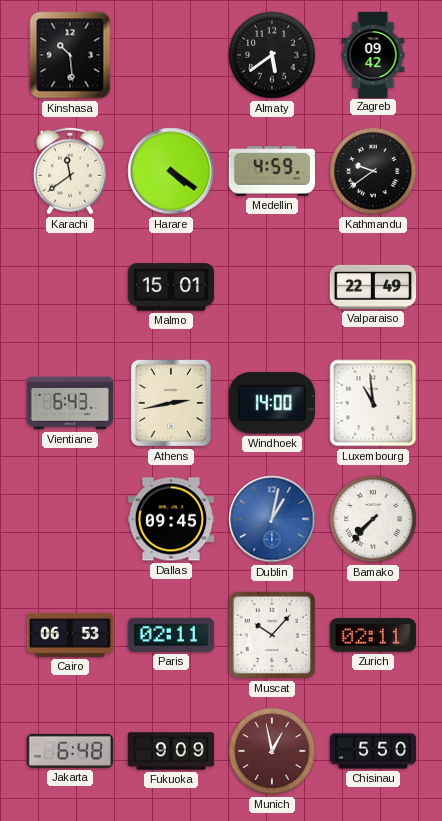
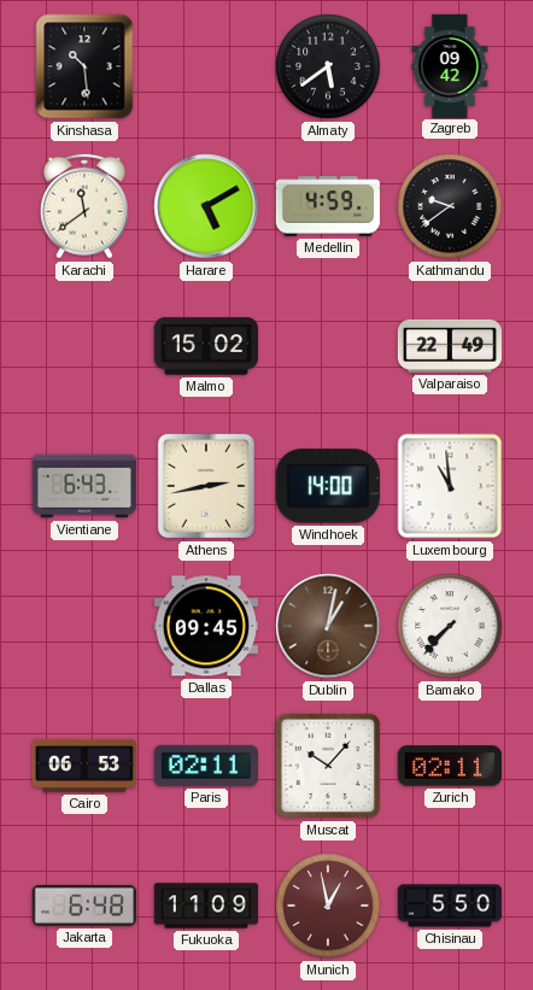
Harare: 4:21 -> 5:10
Malmo: 15:01 -> 15:02
Dublin dial: blue -> brown
Fukuoka: 9:09 -> 11:09
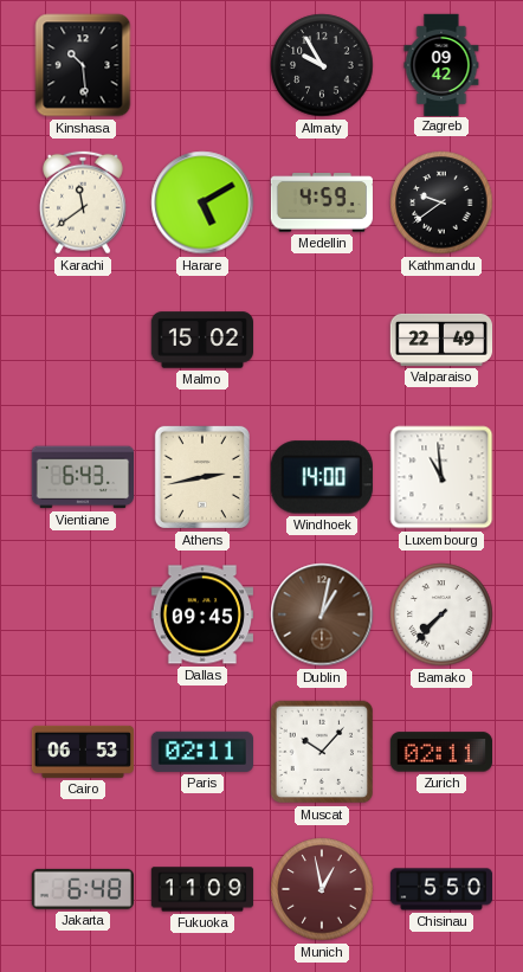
Almaty: 5:39 -> 9:55
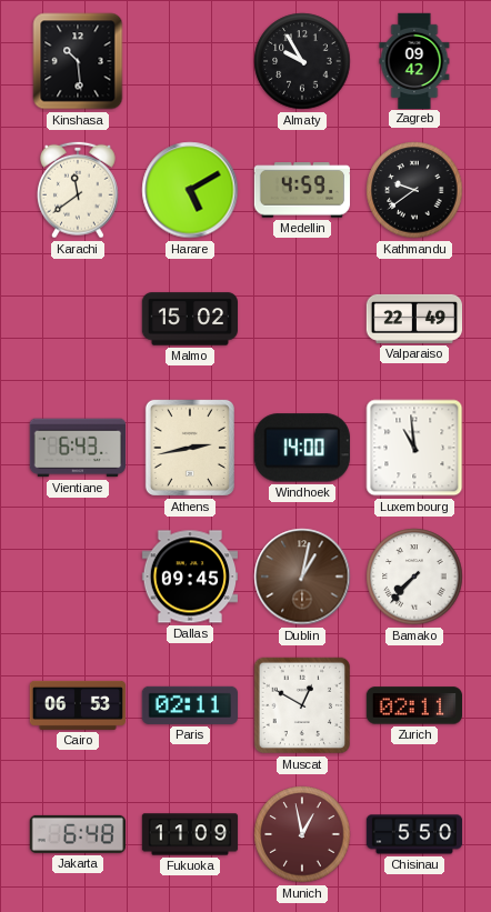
Muscat: 10:07 -> 12:50
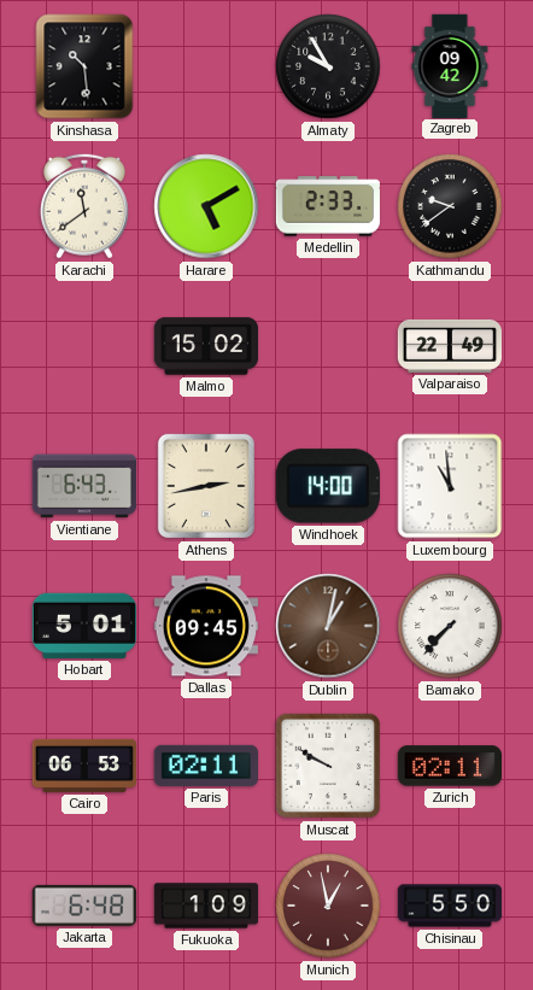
Medellin: 4:59 -> 2:33
Hobart: none -> 5:01
Muscat: 12:50 -> 9:50
Fukuoka: 11:09 -> 1:09
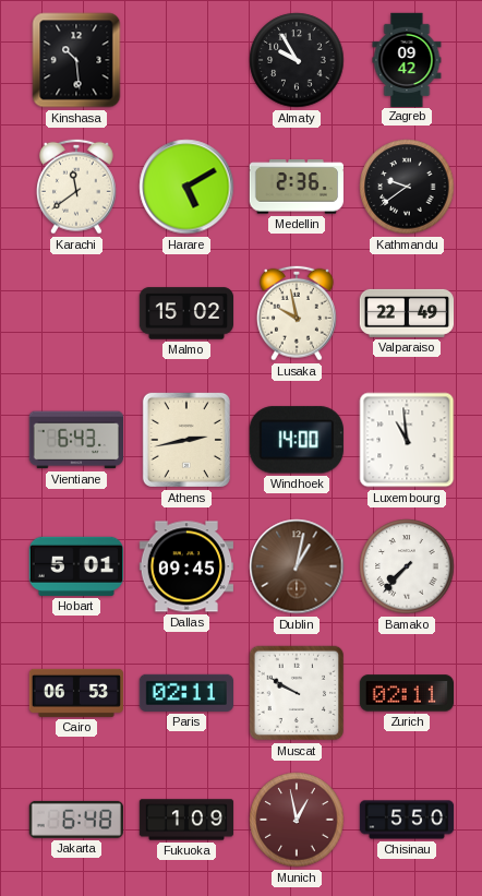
Medellin: 2:33 -> 2:36
Lusaka: none -> 9:58
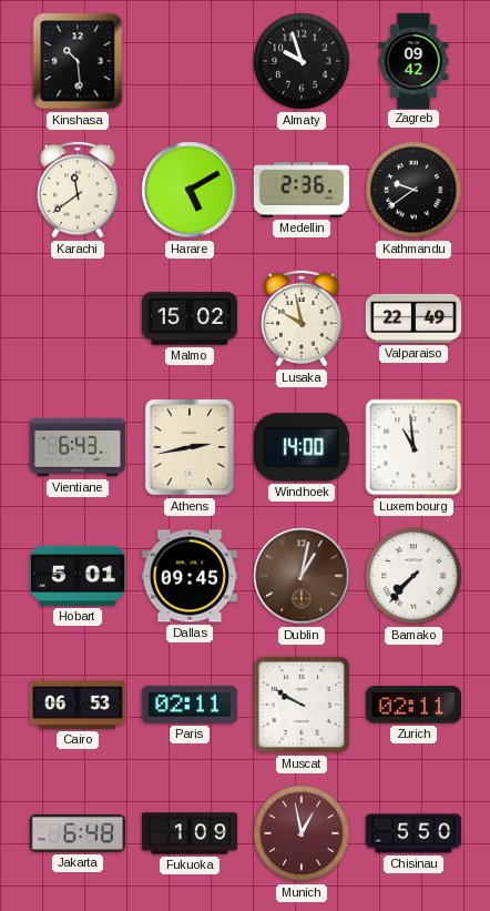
Almaty: 9:55 -> 9:57
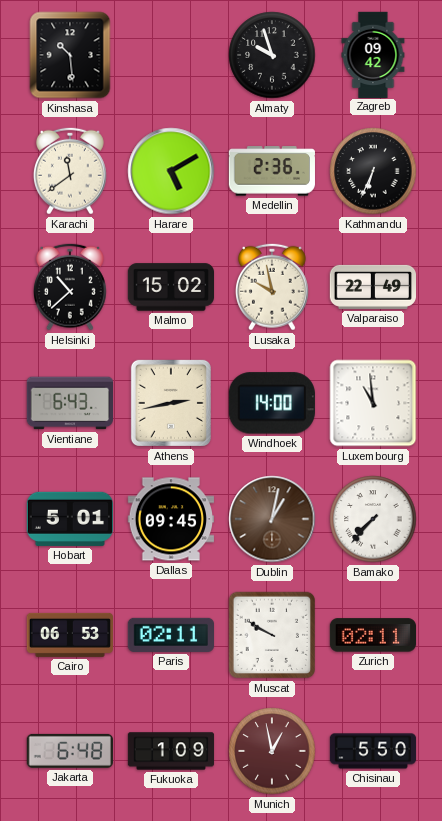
Kathmandu: 9:39 -> 6:34
Helsinki: none -> 10:38
